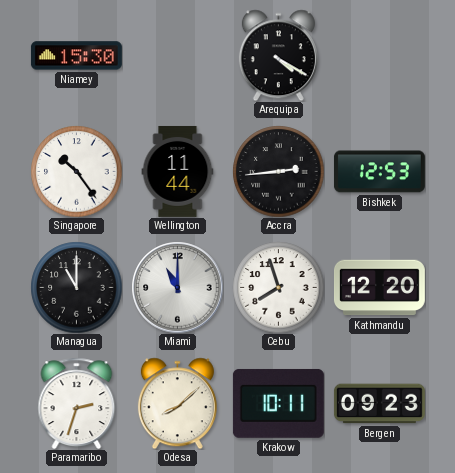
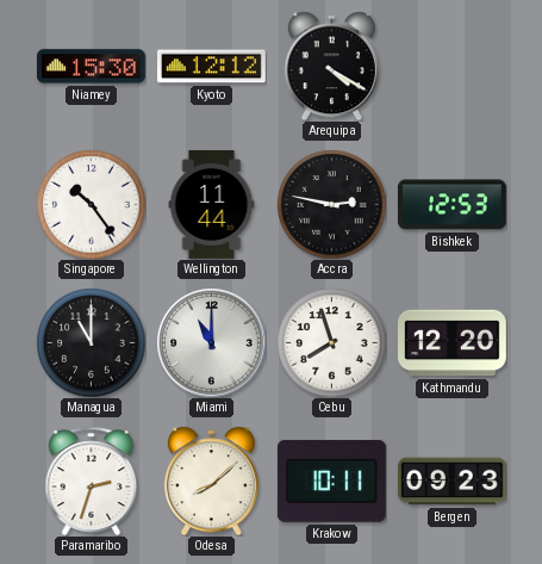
Kyoto: none -> 12:12
Accra: 2:44 -> 2:47
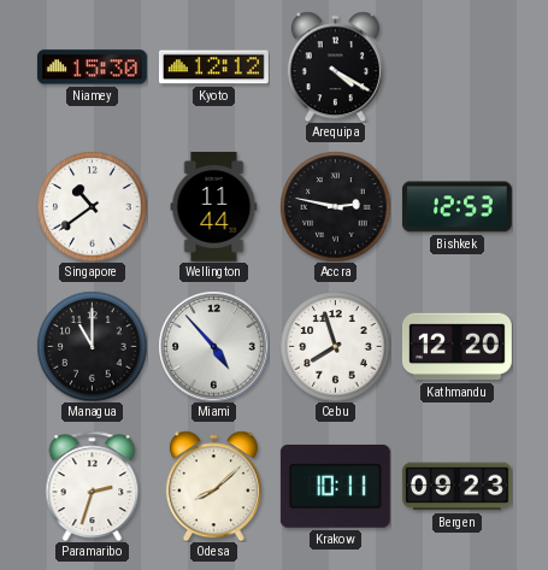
Singapore: 10:24 -> 10:39
Miami: 11:00 -> 4:53
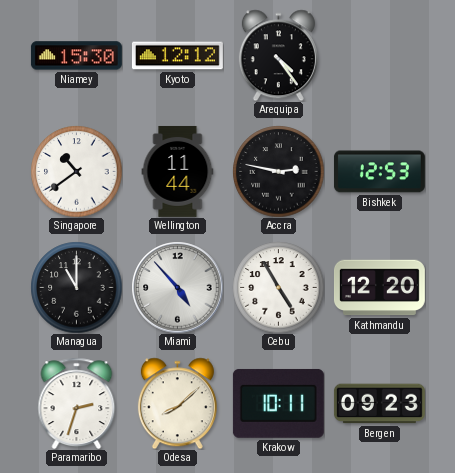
Arequipa: 4:20 -> 4:24
Cebu: 7:57 -> 4:55
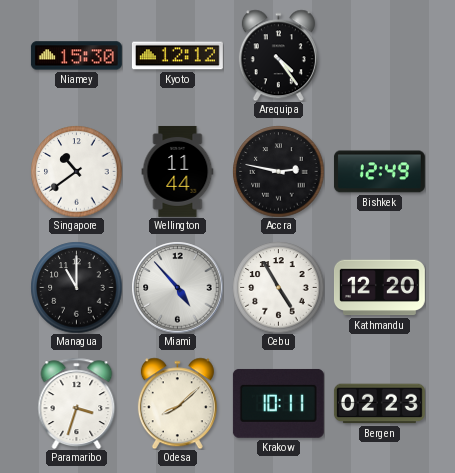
Bishkek: 12:53 -> 12:49
Paramaribo: 2:33 -> 3:33
Bergen: 09:23 -> 02:23
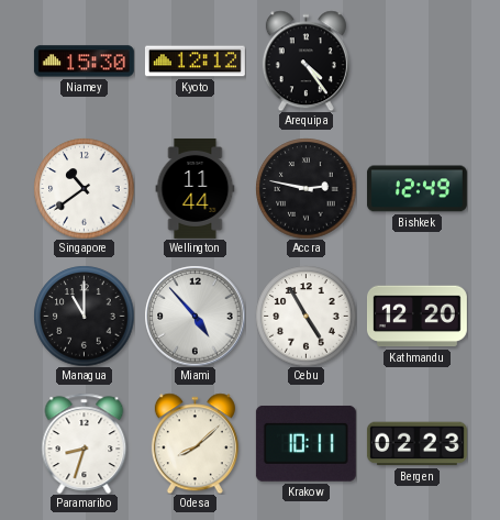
Paramaribo: 3:33 -> 8:33
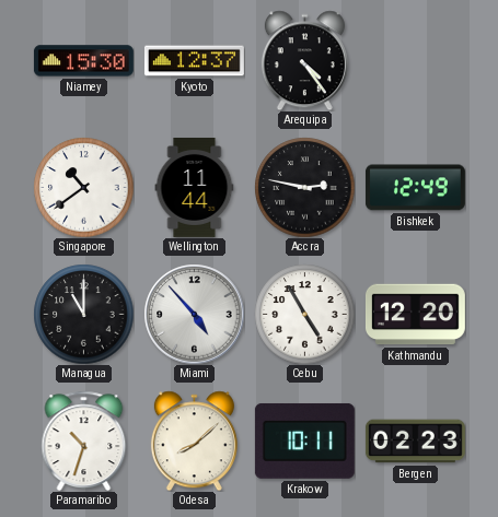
Kyoto: 12:12 -> 12:37
Paramaribo: 8:33 -> 10:33
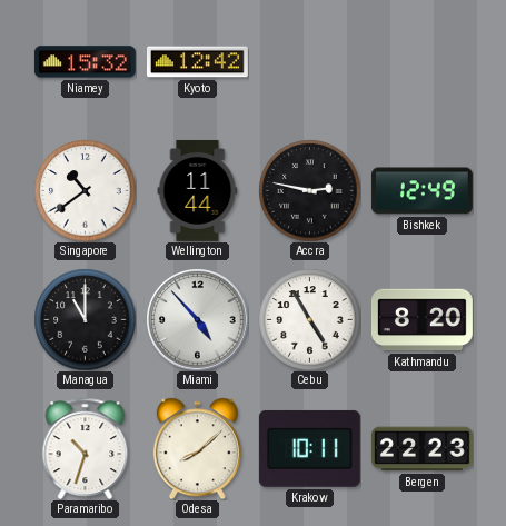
Niamey: 15:30 -> 15:32
Kyoto: 12:37 -> 12:42
Arequipa: 4:24 -> none
Kathmandu: 12:20 -> 8:20
Bergen: 02:23 -> 22:23
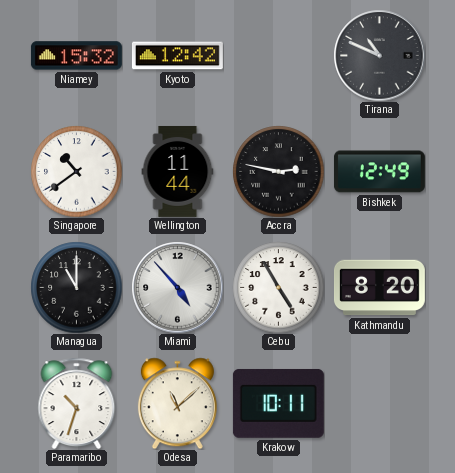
Tirana: none -> 10:49
Odesa: 8:08 -> 11:08
Bergen: 22:23 -> none
